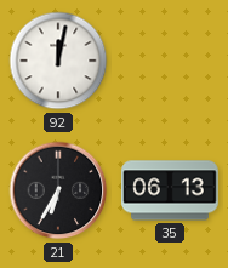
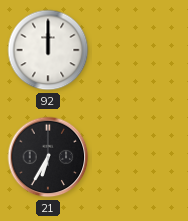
92: 12:02 -> 12:00
35: 06:13 -> none
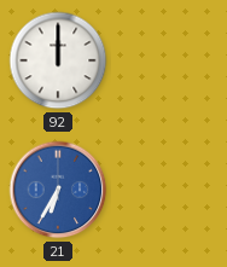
21 dial: black -> blue
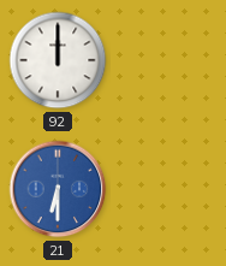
21: 6:35 -> 6:30
